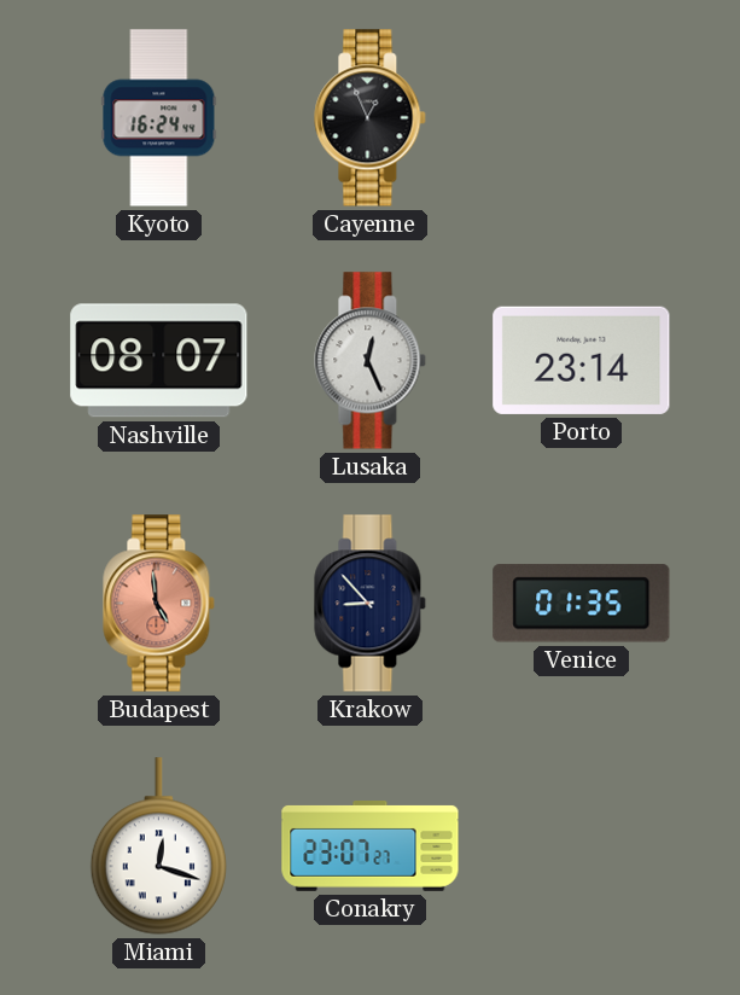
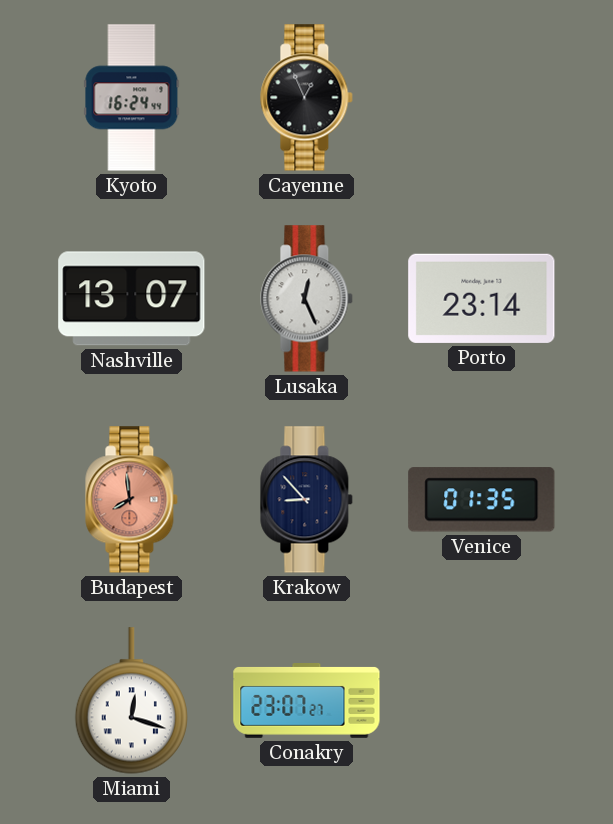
Nashville: 08:07 -> 13:07
Budapest: 4:59 -> 7:59
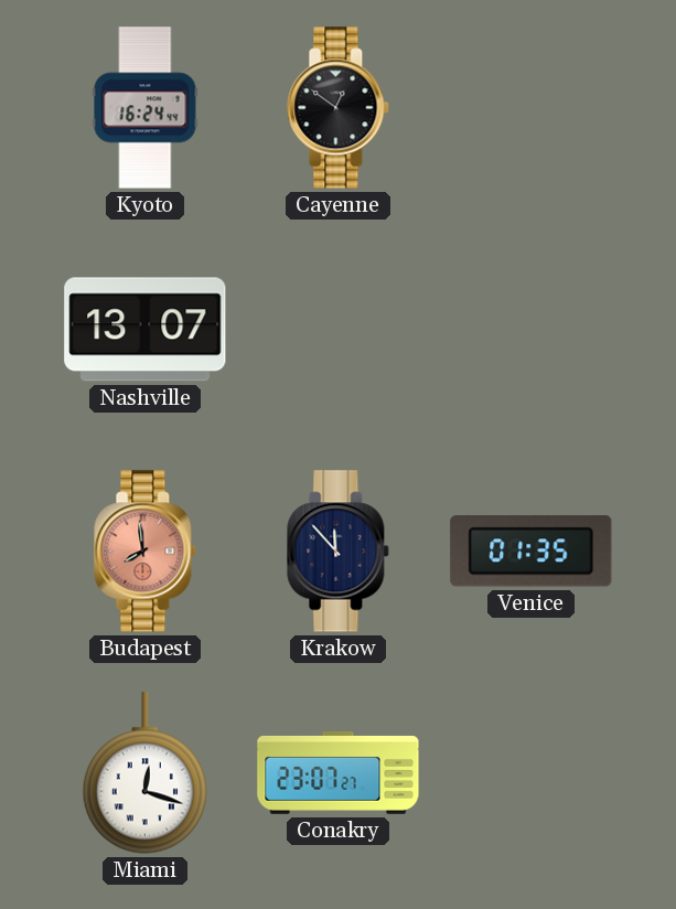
Cayenne: 12:56 -> 12:51
Lusaka: 12:26 -> none
Porto: 23:14 -> none
Krakow: 8:53 -> 11:53
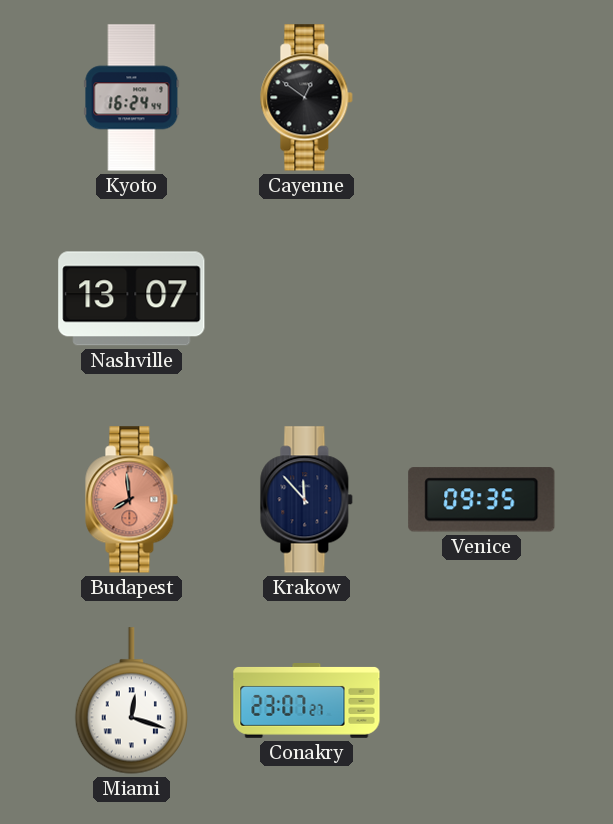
Venice: 01:35 -> 09:35
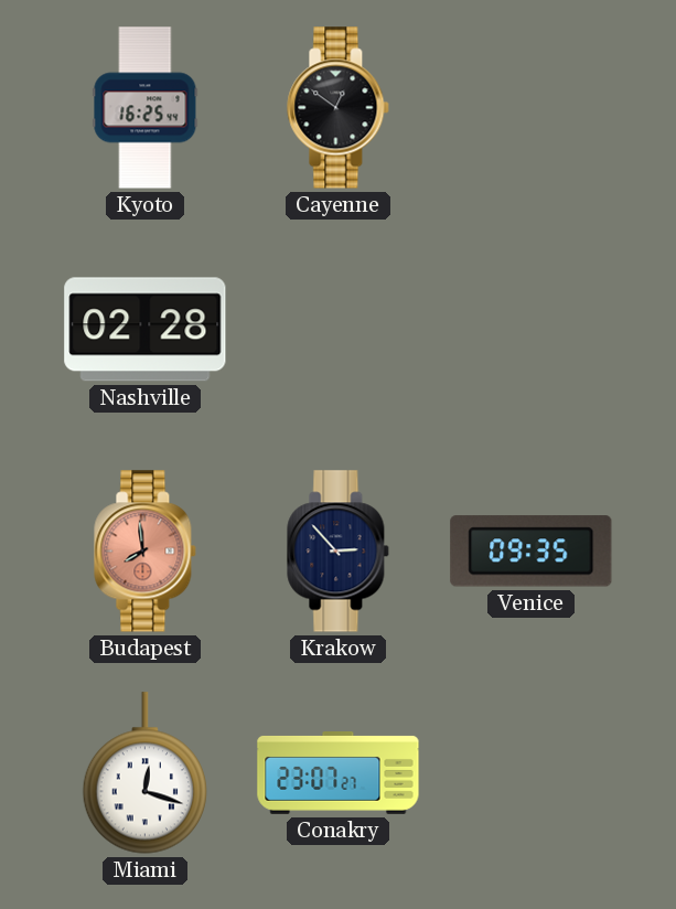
Kyoto: 16:24 -> 16:25
Nashville: 13:07 -> 02:28
Krakow: 11:53 -> 2:53
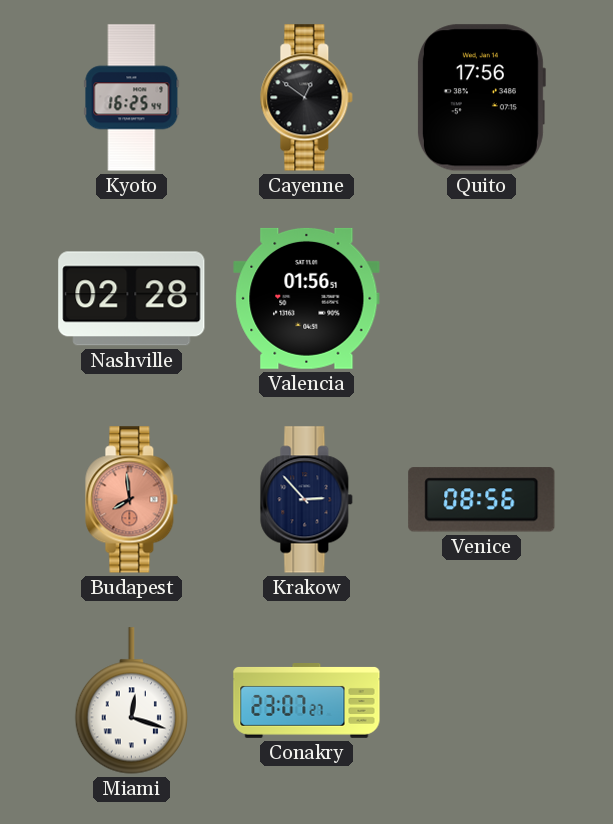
Quito: none -> 17:56
Valencia: none -> 01:56
Venice: 09:35 -> 08:56
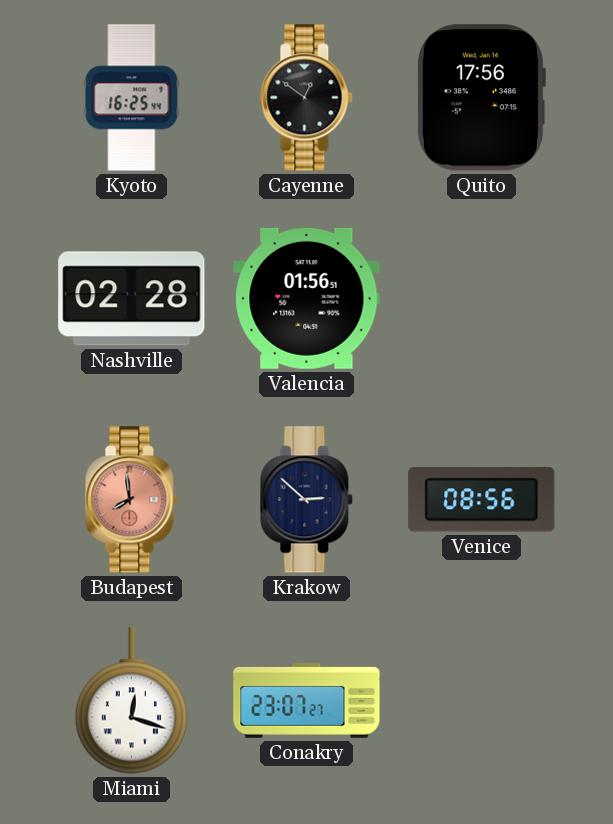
Krakow: 2:53 -> 2:52
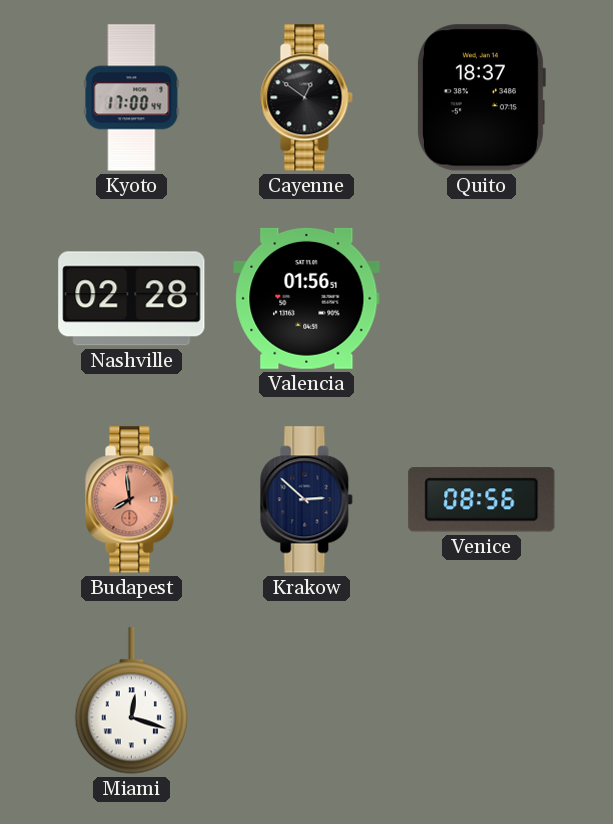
Kyoto: 16:25 -> 17:00
Quito: 17:56 -> 18:37
Conakry: 23:07 -> none
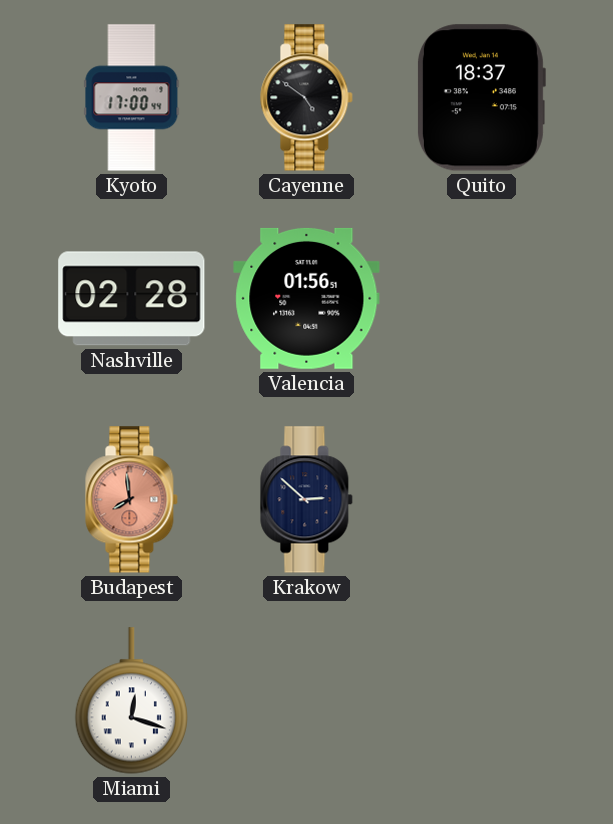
Cayenne: 12:51 -> 4:51
Venice: 08:56 -> none
